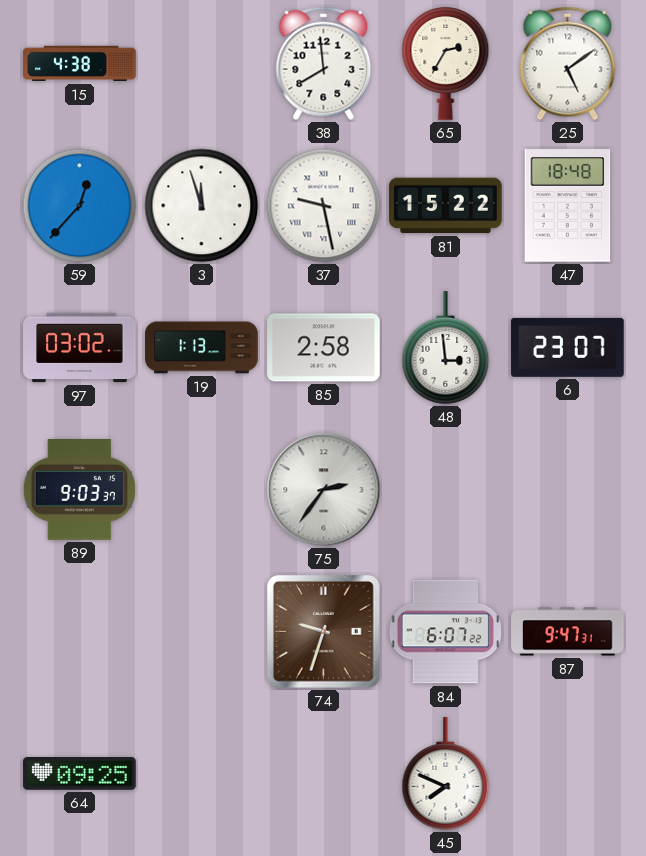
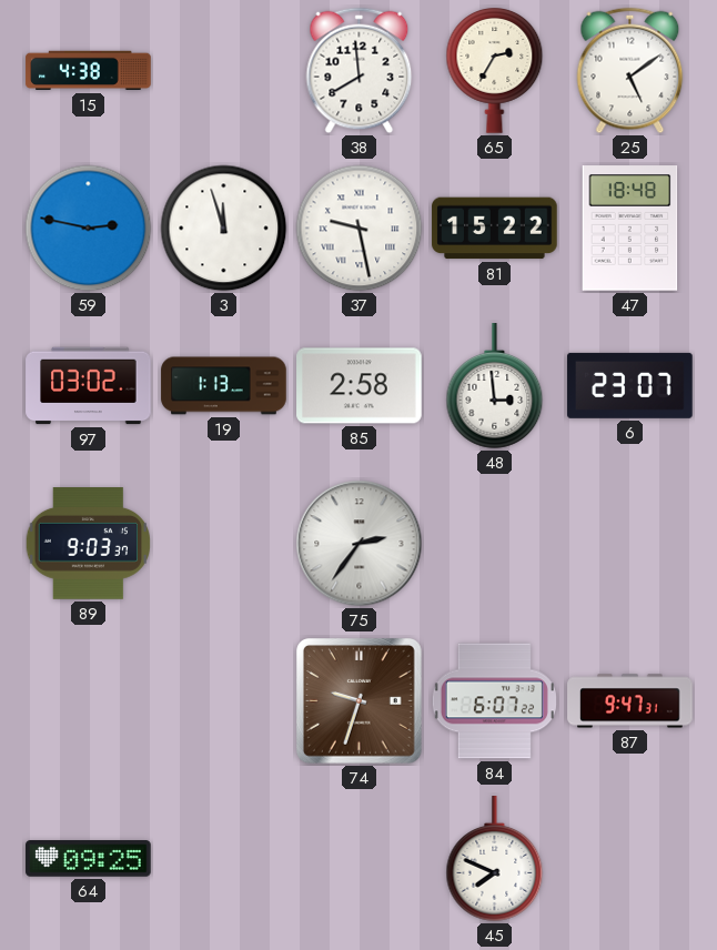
59: 12:37 -> 2:47
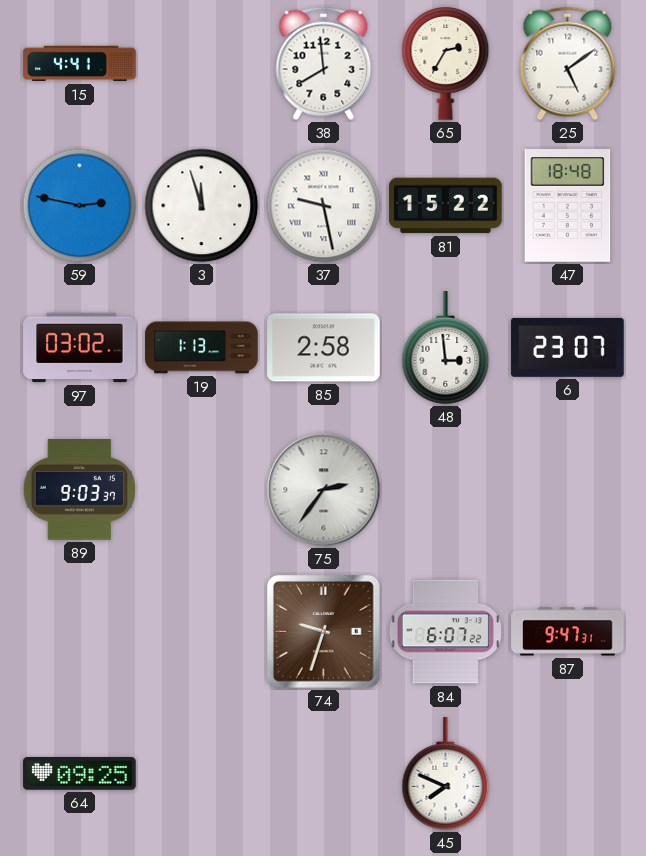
15: 4:38 -> 4:41
